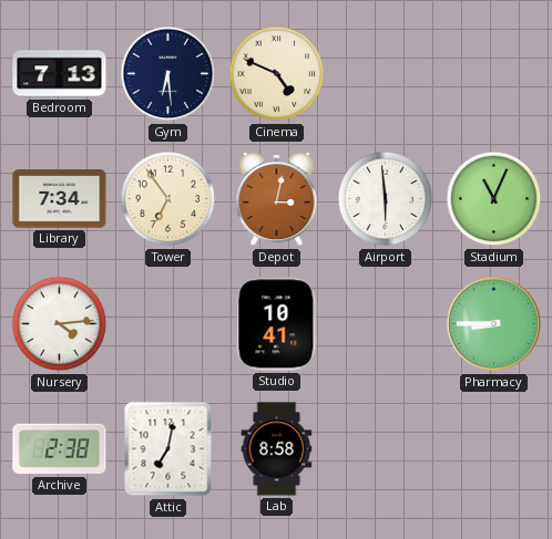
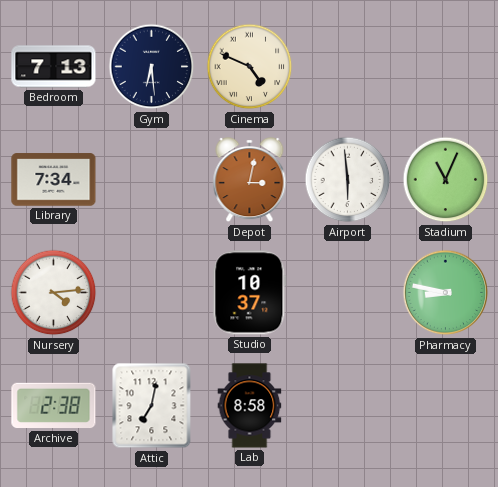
Tower: 6:54 -> none
Studio: 10:41 -> 10:37
Pharmacy: 8:45 -> 8:47
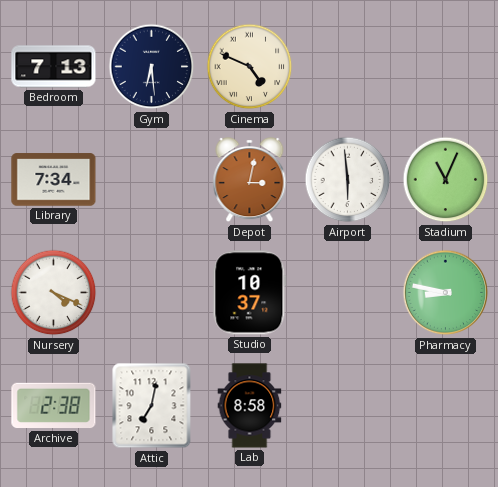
Nursery: 4:14 -> 4:19
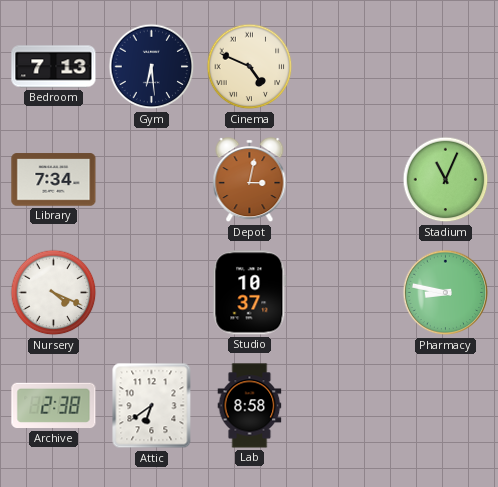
Airport: 5:59 -> none
Attic: 7:02 -> 6:39
